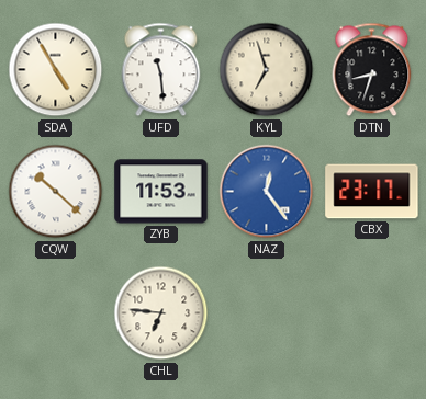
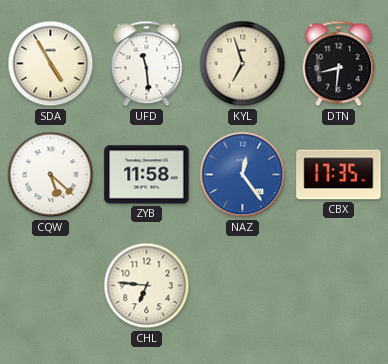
DTN: 8:33 -> 8:31
CQW: 10:22 -> 5:22
ZYB: 11:53 -> 11:58
CBX: 23:17 -> 17:35
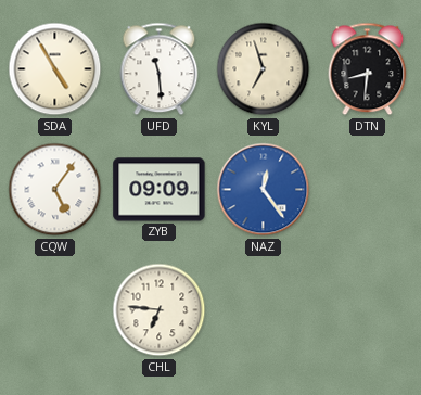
CQW: 5:22 -> 5:06
ZYB: 11:58 -> 09:09
CBX: 17:35 -> none
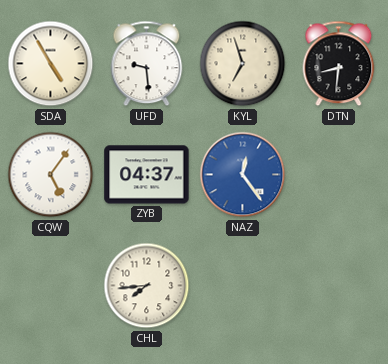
UFD: 11:29 -> 9:29
ZYB: 09:09 -> 04:37
CHL: 6:46 -> 7:44
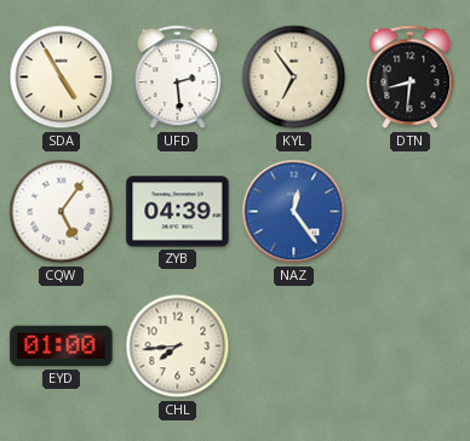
UFD: 9:29 -> 2:29
KYL: 6:57 -> 6:54
ZYB: 04:37 -> 04:39
EYD: none -> 01:00
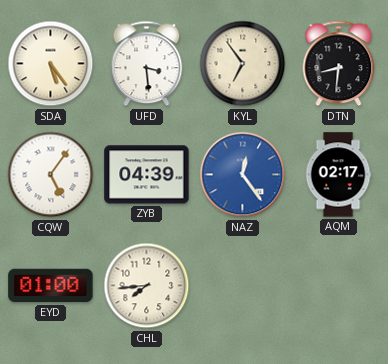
SDA: 4:55 -> 5:24
UFD: 2:29 -> 3:29
AQM: none -> 02:17
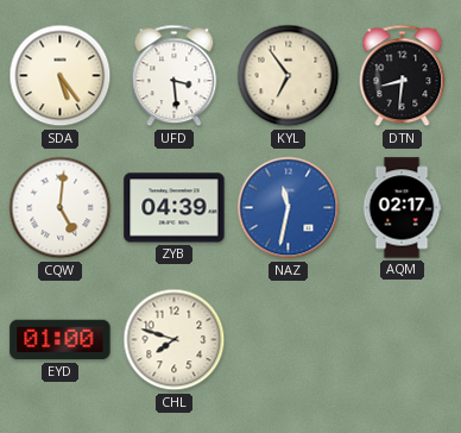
CQW: 5:06 -> 5:01
NAZ: 12:24 -> 11:32
CHL: 7:44 -> 7:48
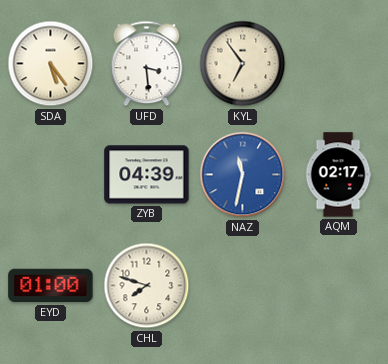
DTN: 8:31 -> none
CQW: 5:01 -> none
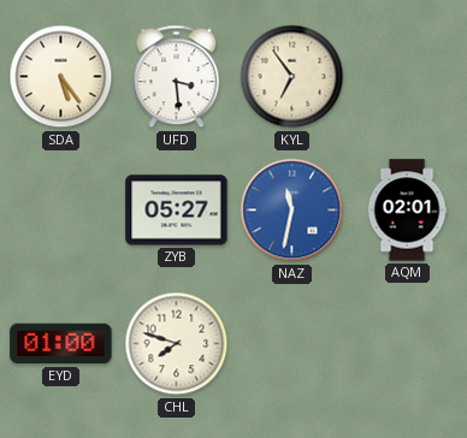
ZYB: 04:39 -> 05:27
AQM: 02:17 -> 02:01
